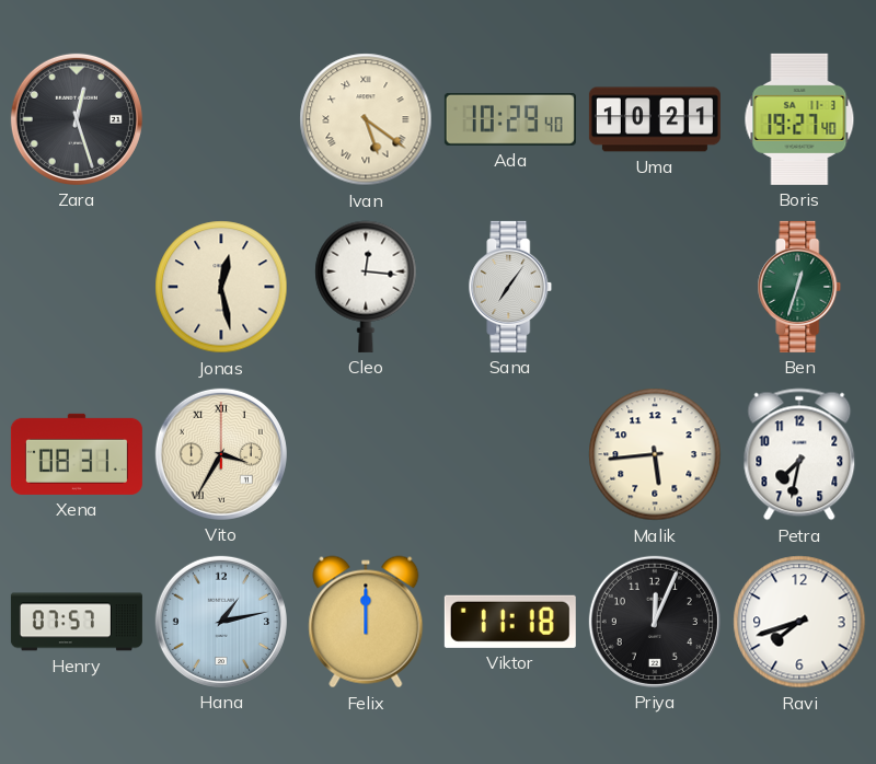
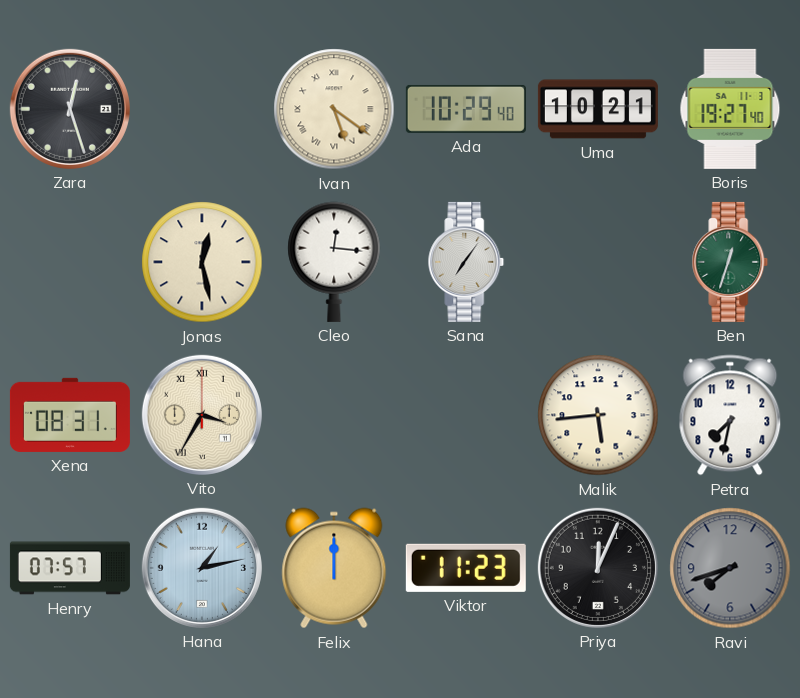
Viktor: 11:18 -> 11:23
Ravi dial: white -> grey
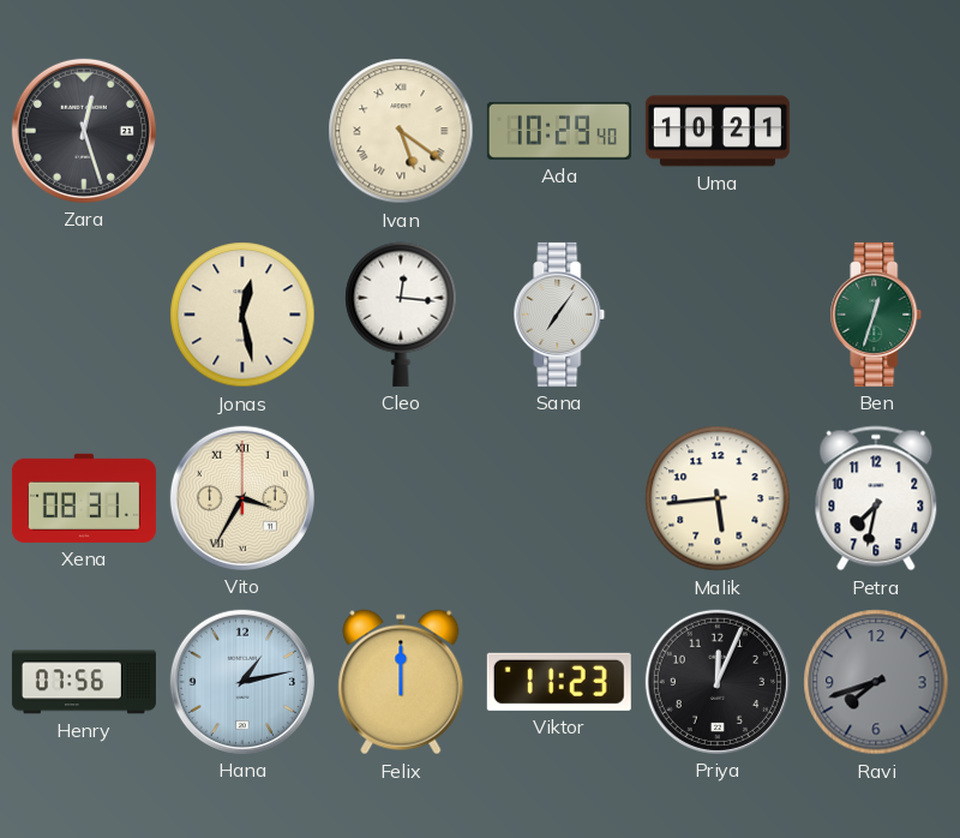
Boris: 19:27 -> none
Henry: 07:57 -> 07:56
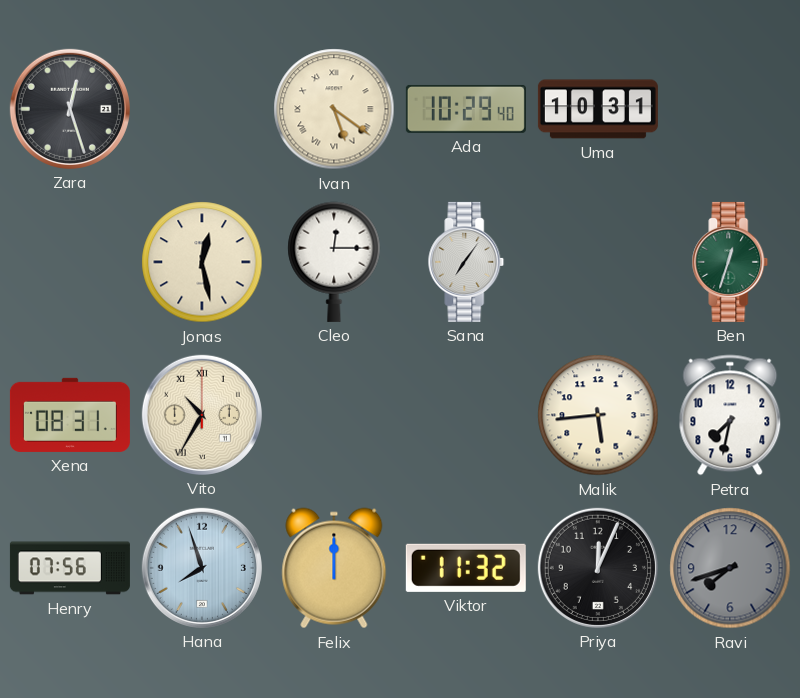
Uma: 10:21 -> 10:31
Cleo: 12:16 -> 12:15
Vito: 3:35 -> 10:35
Hana: 1:13 -> 7:57
Viktor: 11:23 -> 11:32
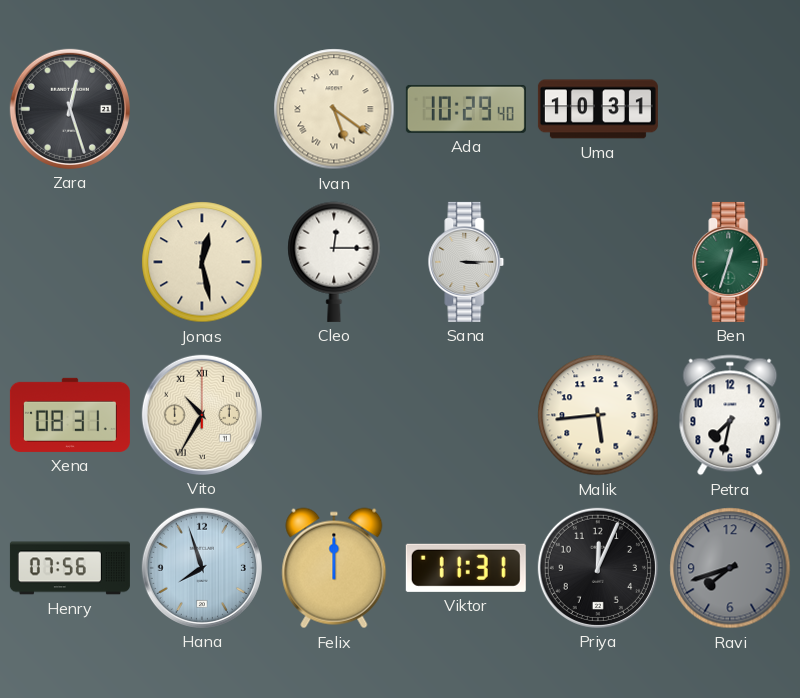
Sana: 7:06 -> 3:15
Viktor: 11:32 -> 11:31
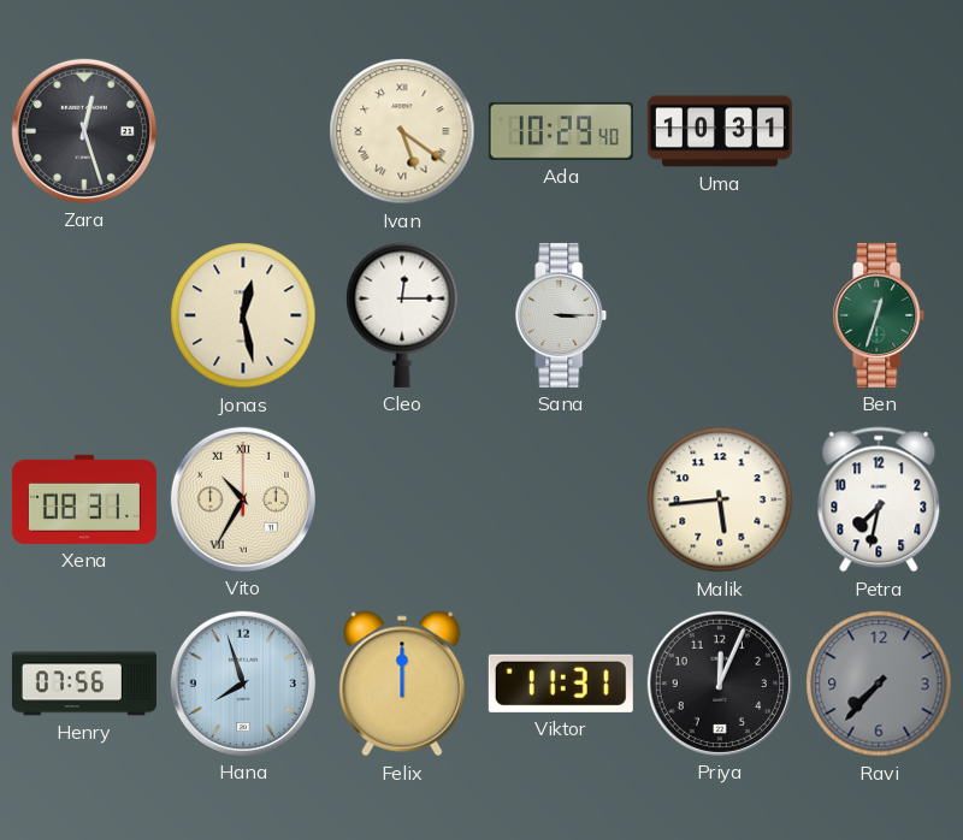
Ravi: 7:42 -> 7:37
